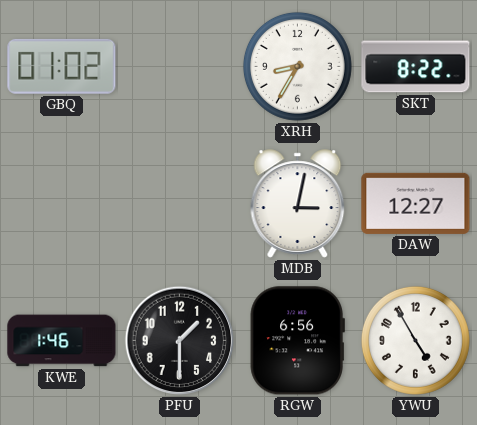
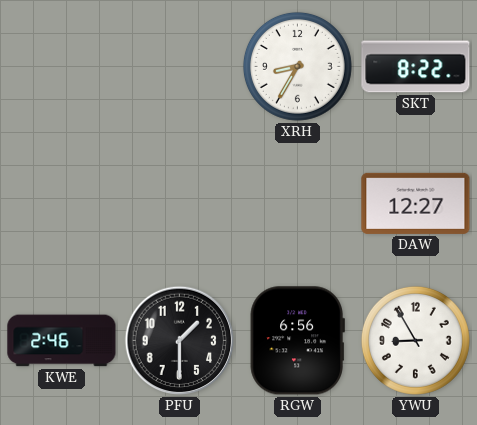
GBQ: 01:02 -> none
MDB: 3:02 -> none
KWE: 1:46 -> 2:46
YWU: 4:55 -> 8:55
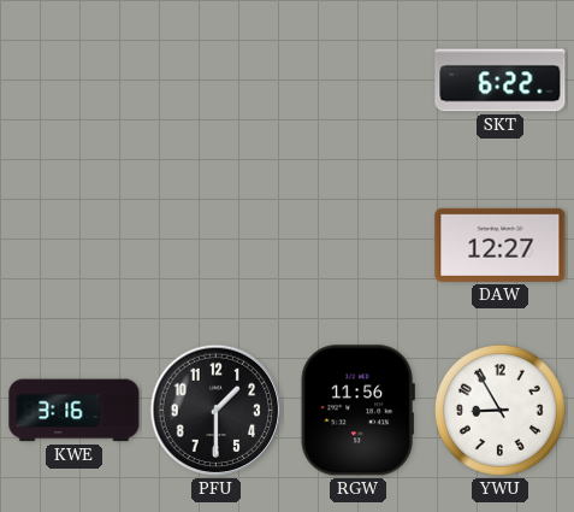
XRH: 8:35 -> none
SKT: 8:22 -> 6:22
KWE: 2:46 -> 3:16
RGW: 6:56 -> 11:56
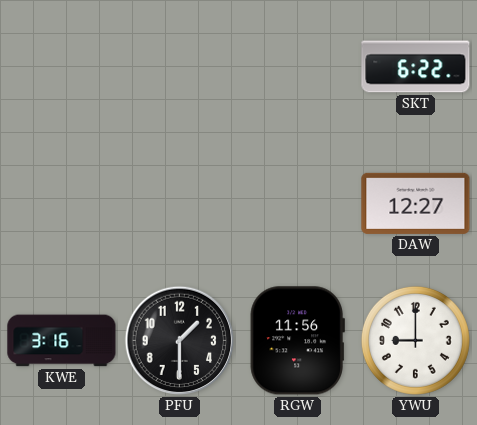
YWU: 8:55 -> 9:00
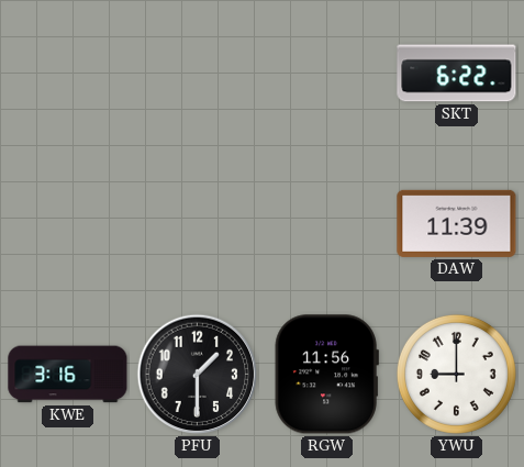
DAW: 12:27 -> 11:39
